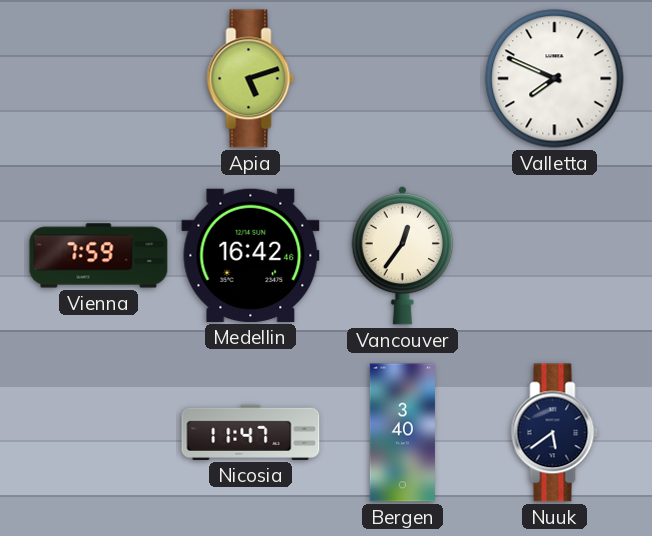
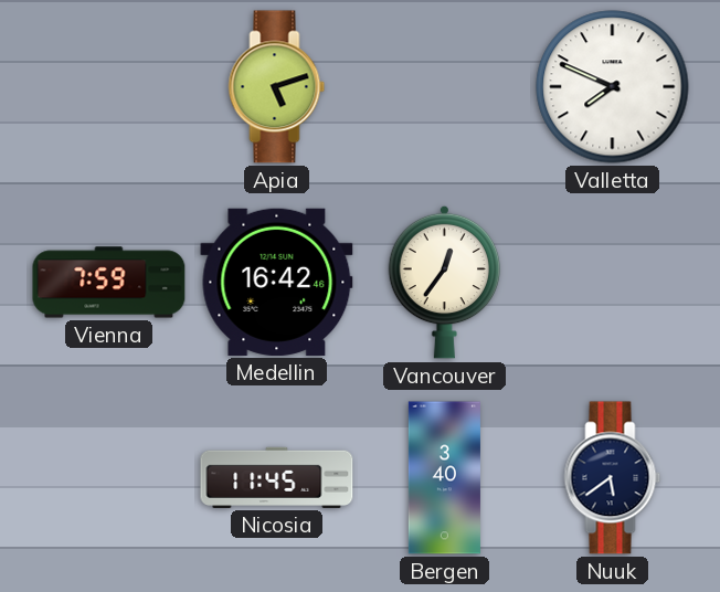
Nicosia: 11:47 -> 11:45
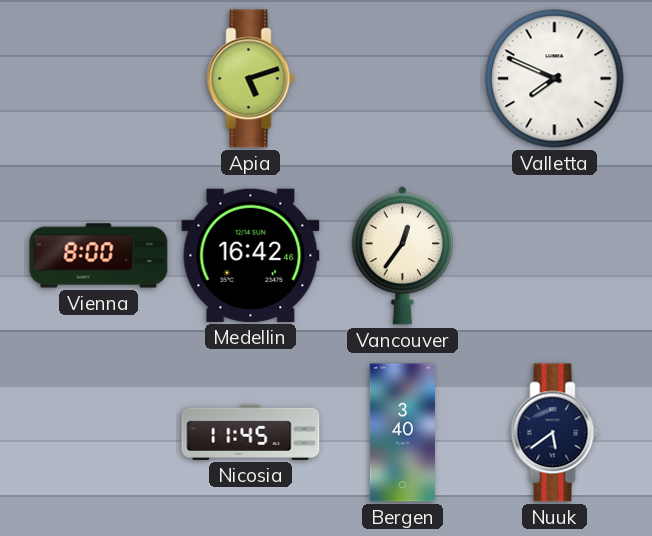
Vienna: 7:59 -> 8:00
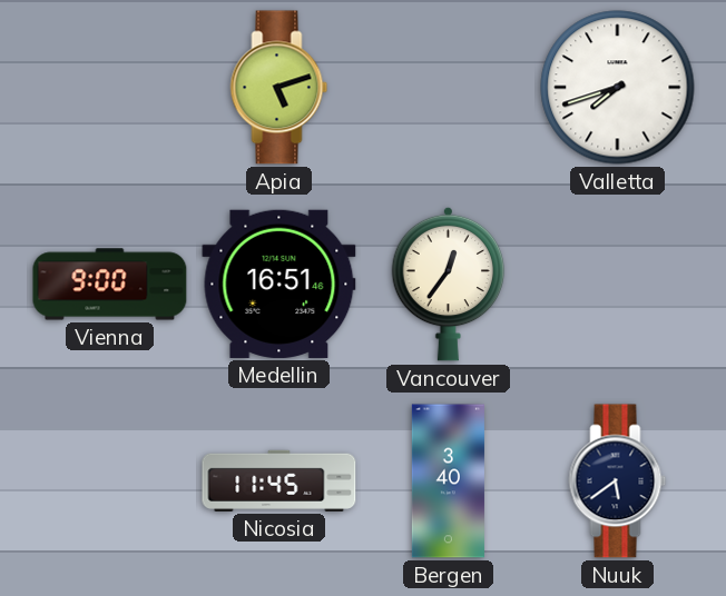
Valletta: 7:49 -> 7:42
Vienna: 8:00 -> 9:00
Medellin: 16:42 -> 16:51
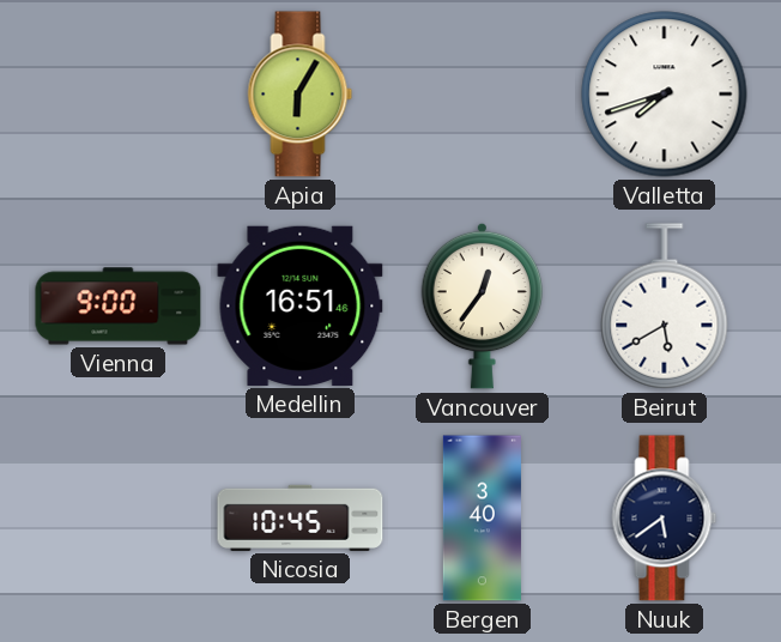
Apia: 5:12 -> 6:05
Beirut: none -> 5:40
Nicosia: 11:45 -> 10:45
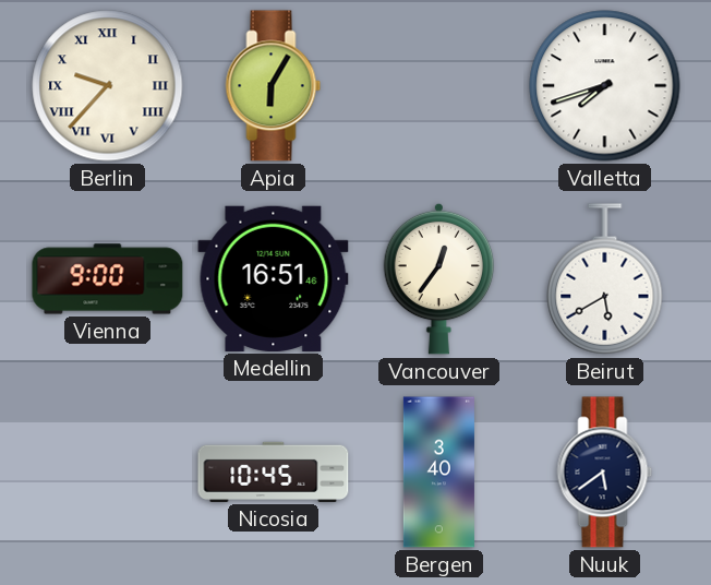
Berlin: none -> 9:37
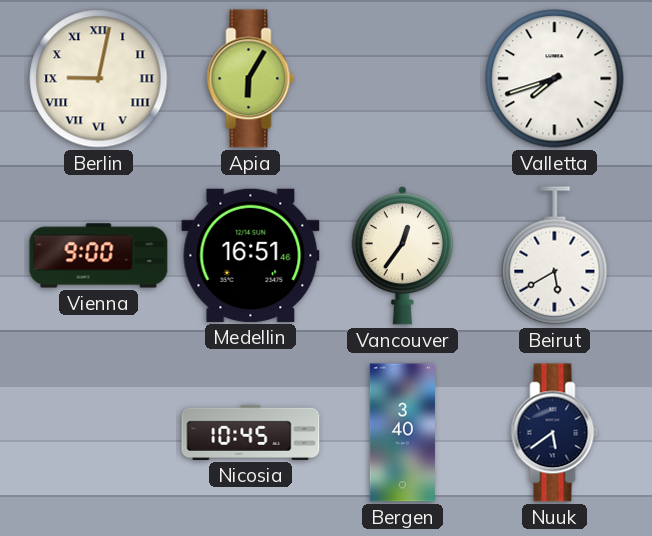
Berlin: 9:37 -> 9:02
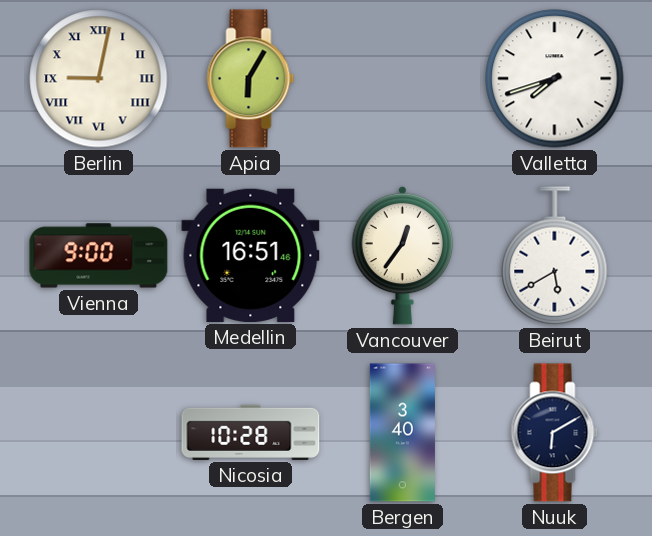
Nicosia: 10:45 -> 10:28
Nuuk: 5:39 -> 6:10
